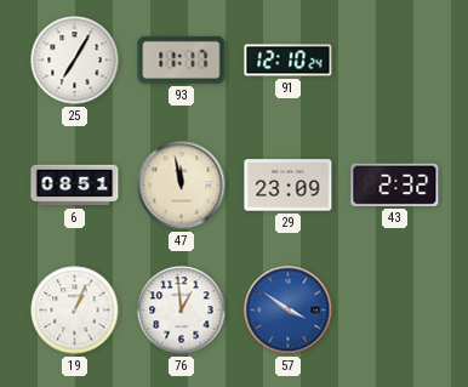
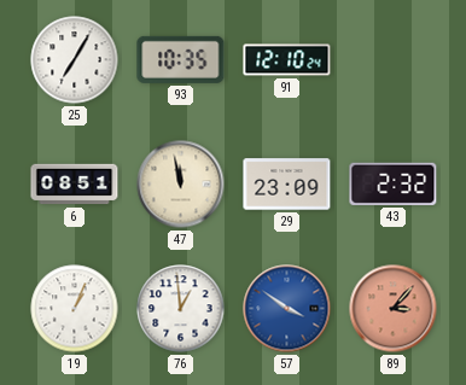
93: 11:17 -> 10:35
89: none -> 3:07
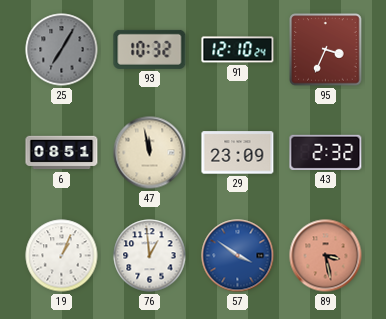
25 dial: white -> grey
93: 10:35 -> 10:32
95: none -> 3:34
89: 3:07 -> 3:28
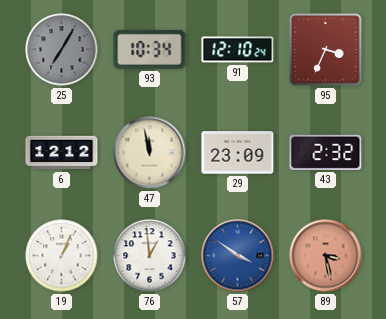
93: 10:32 -> 10:34
6: 08:51 -> 12:12
